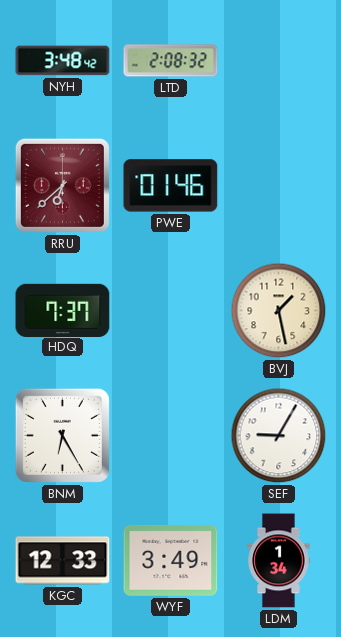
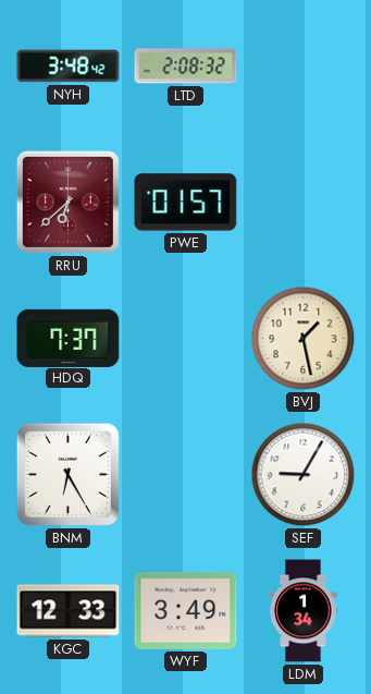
PWE: 01:46 -> 01:57
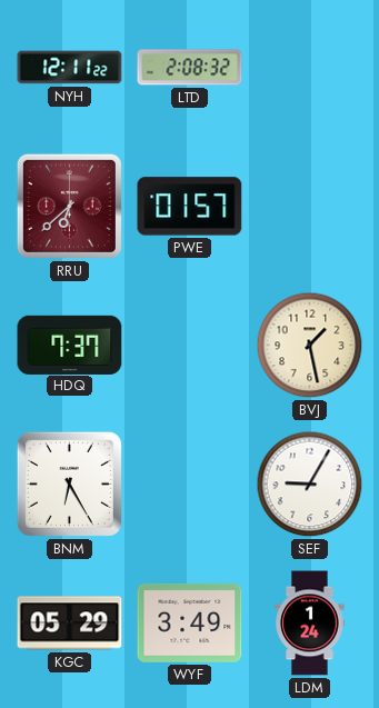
NYH: 3:48 -> 12:11
KGC: 12:33 -> 05:29
LDM: 1:34 -> 1:24
